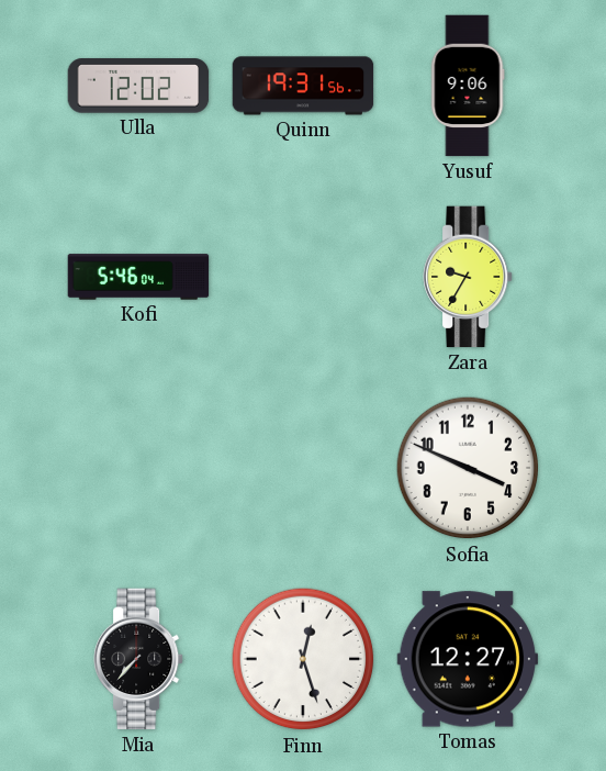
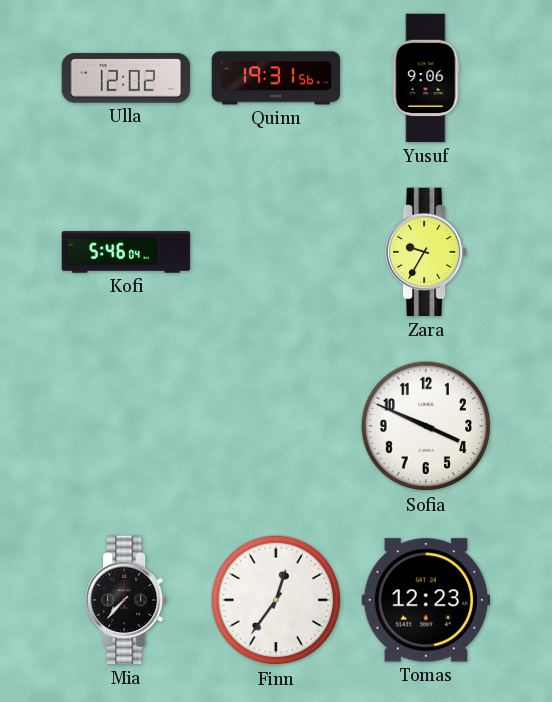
Finn: 12:27 -> 12:36
Tomas: 12:27 -> 12:23
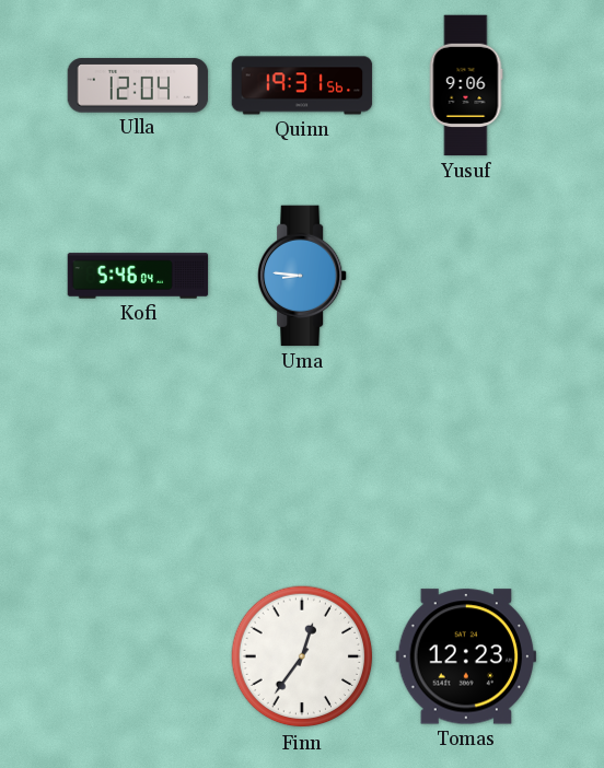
Ulla: 12:02 -> 12:04
Uma: none -> 8:46
Zara: 9:35 -> none
Sofia: 3:49 -> none
Mia: 7:37 -> none
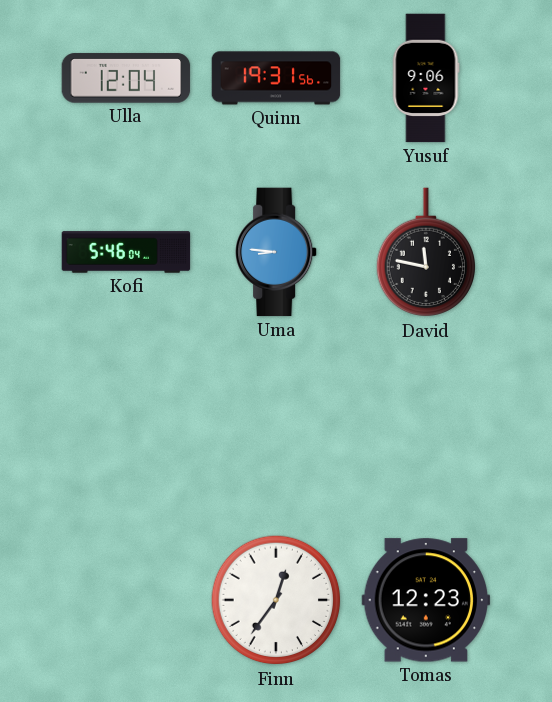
David: none -> 11:47
